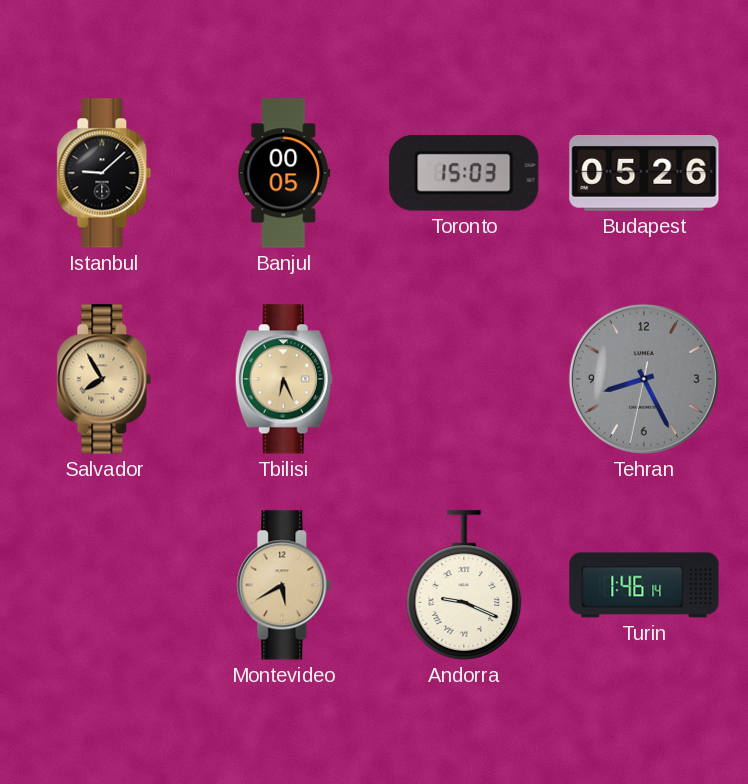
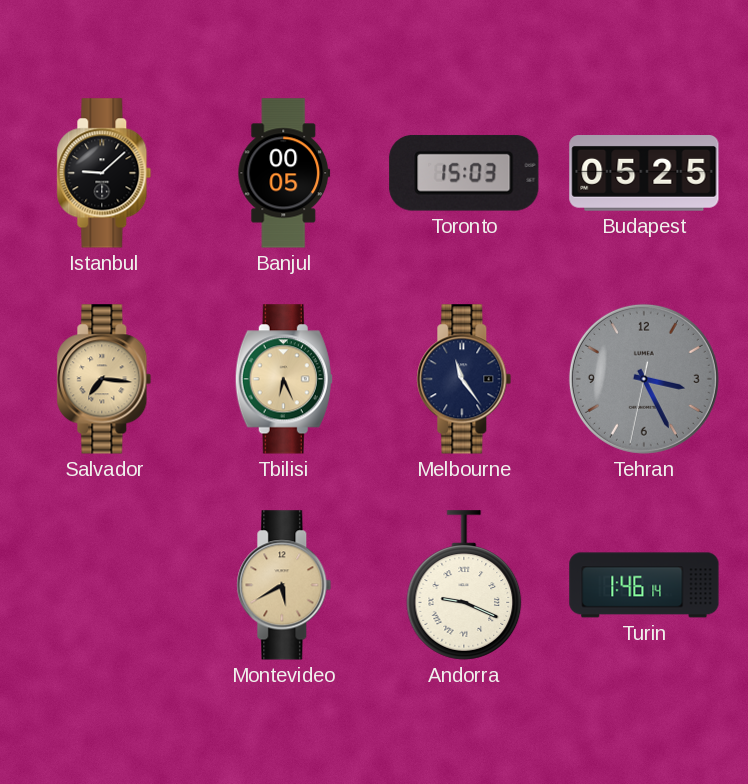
Budapest: 05:26 -> 05:25
Salvador: 7:55 -> 7:16
Melbourne: none -> 11:24
Tehran: 8:25 -> 3:25
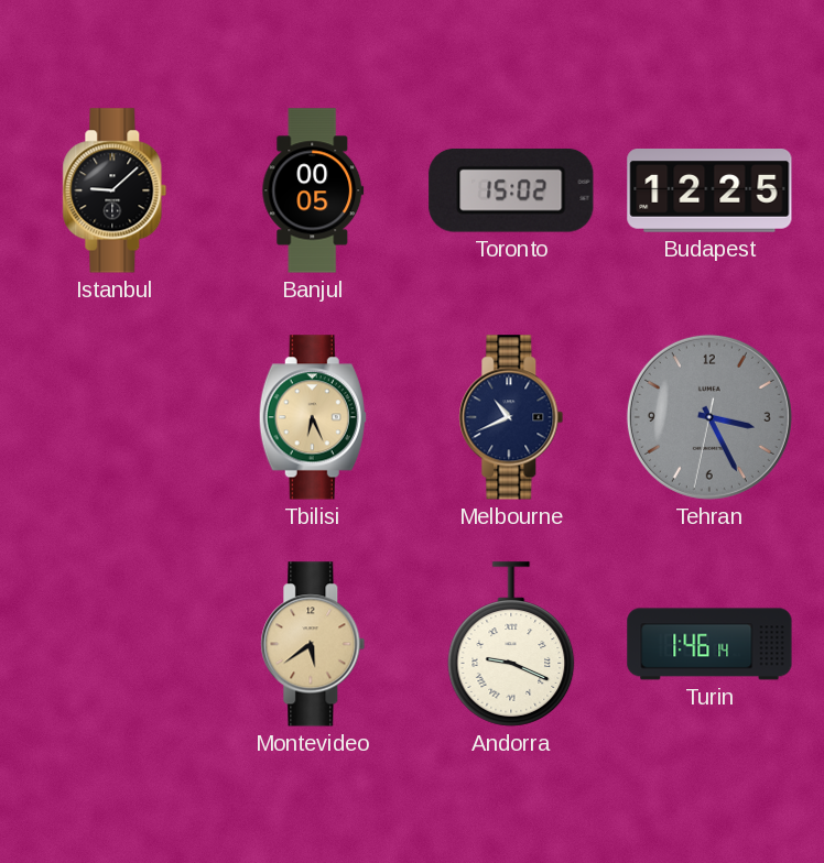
Toronto: 15:03 -> 15:02
Budapest: 05:25 -> 12:25
Salvador: 7:16 -> none
Melbourne: 11:24 -> 10:41
Montevideo: 5:40 -> 5:39
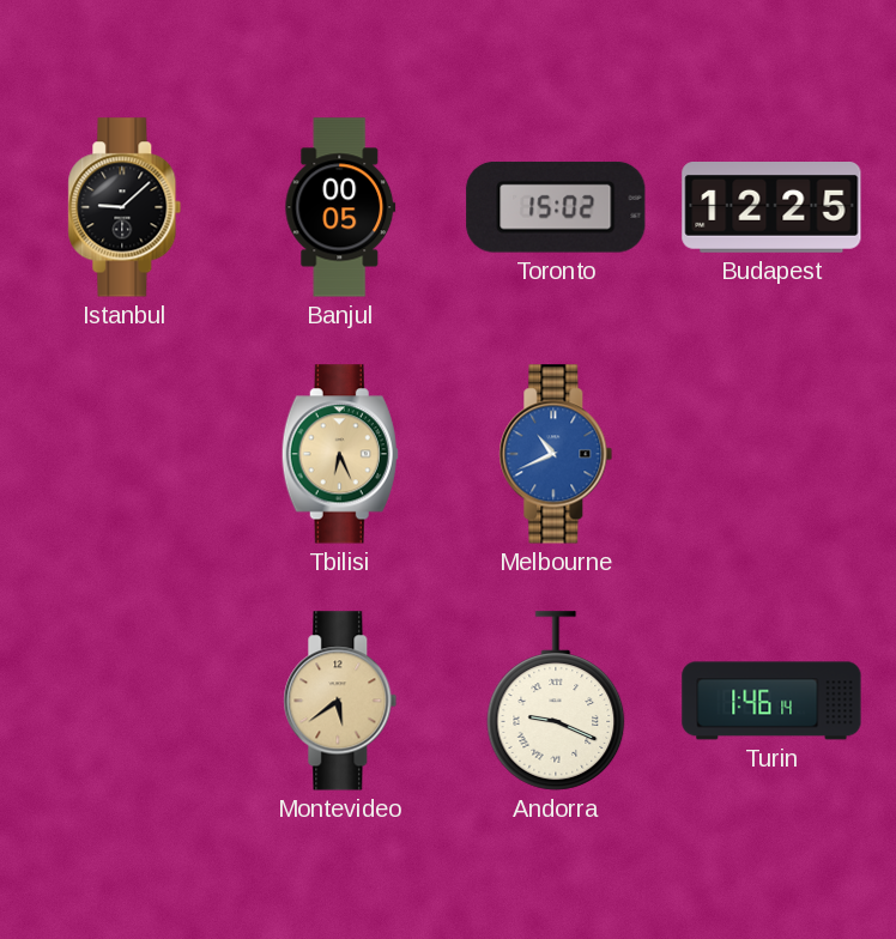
Melbourne dial: navy -> blue
Tehran: 3:25 -> none
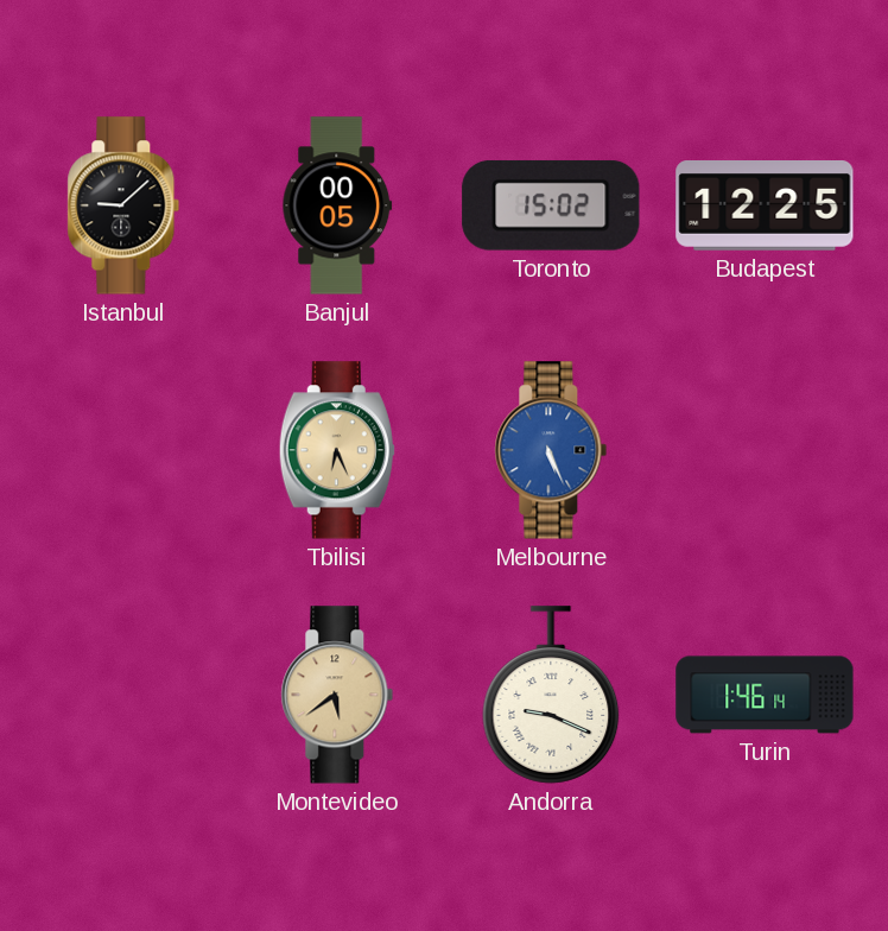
Melbourne: 10:41 -> 5:26
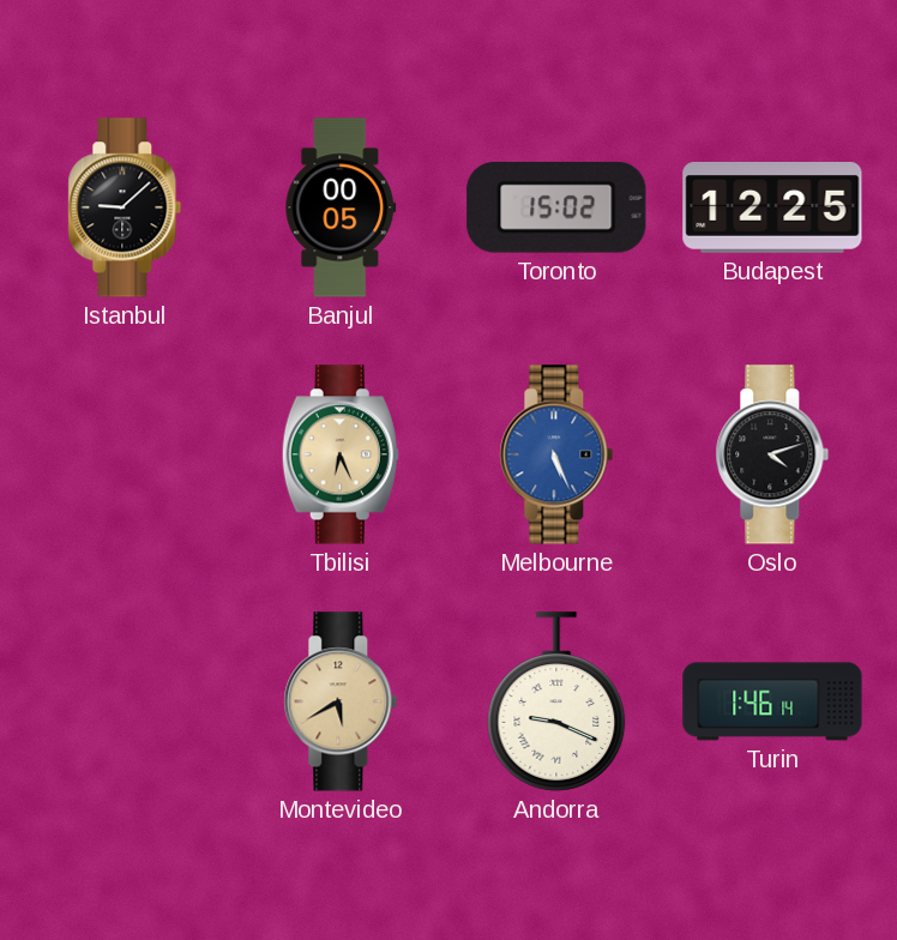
Oslo: none -> 4:12
Montevideo: 5:39 -> 5:40
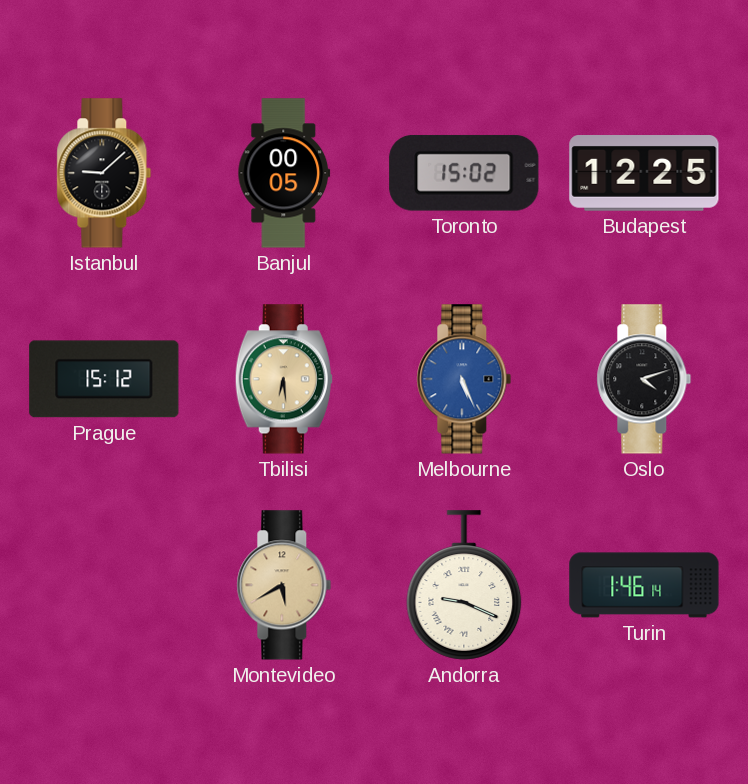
Prague: none -> 15:12
Tbilisi: 6:26 -> 6:29
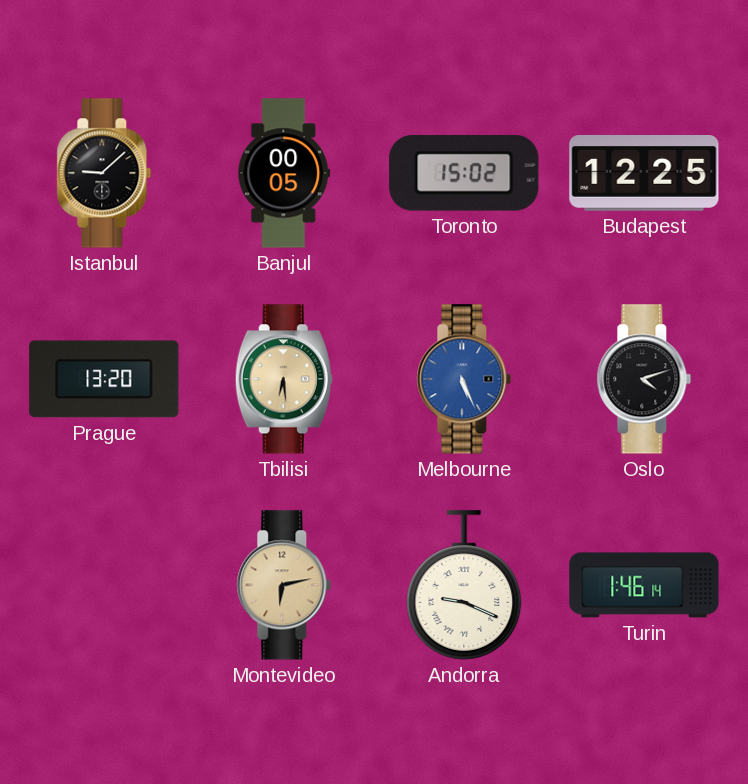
Prague: 15:12 -> 13:20
Montevideo: 5:40 -> 6:13
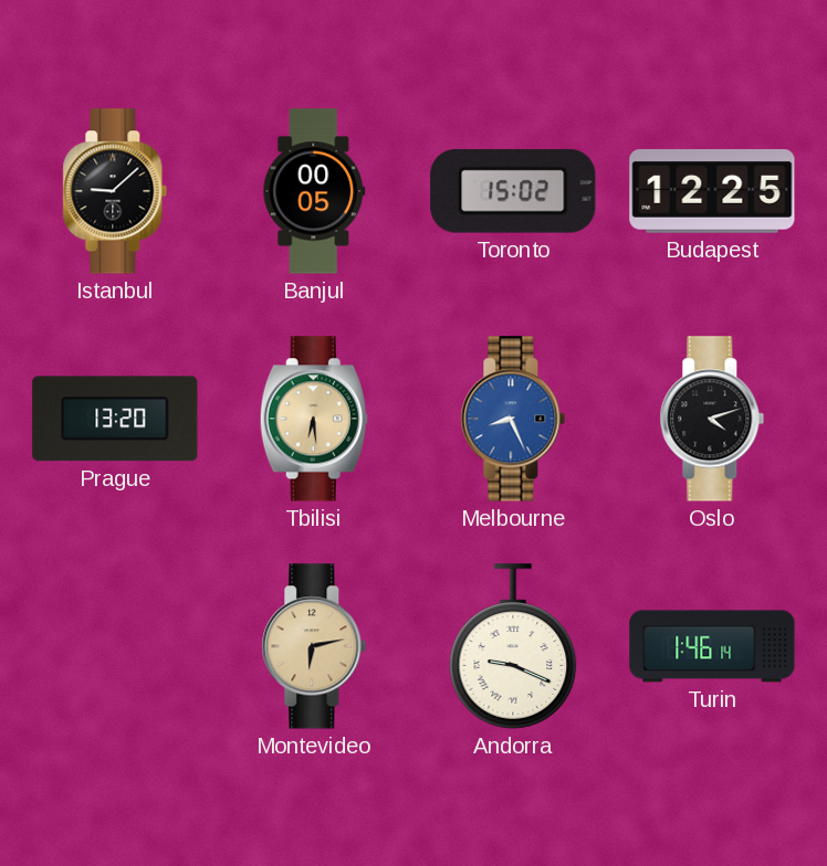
Melbourne: 5:26 -> 8:26
